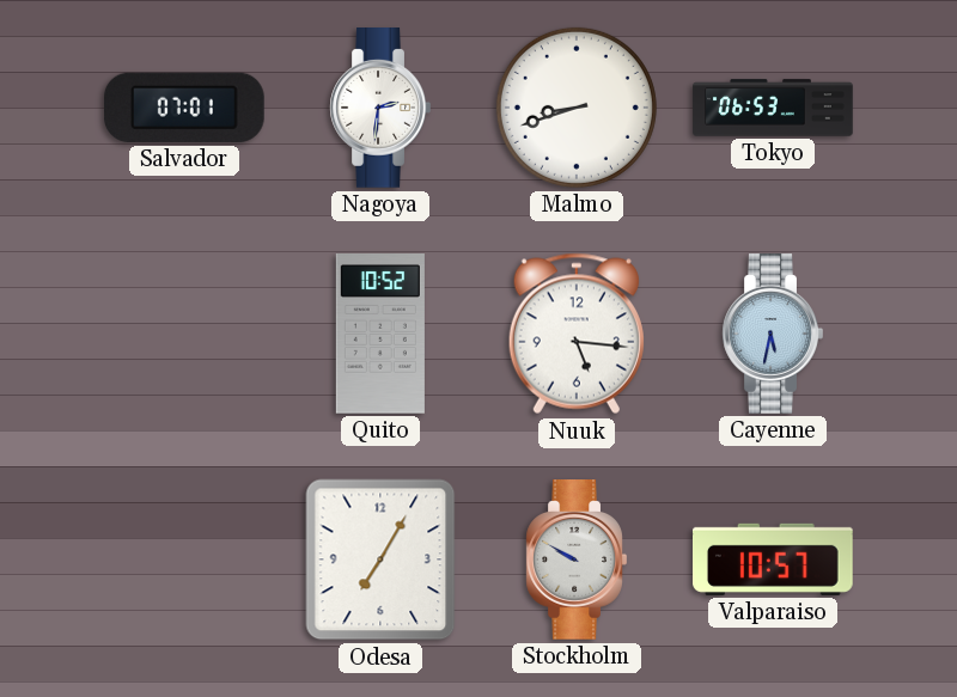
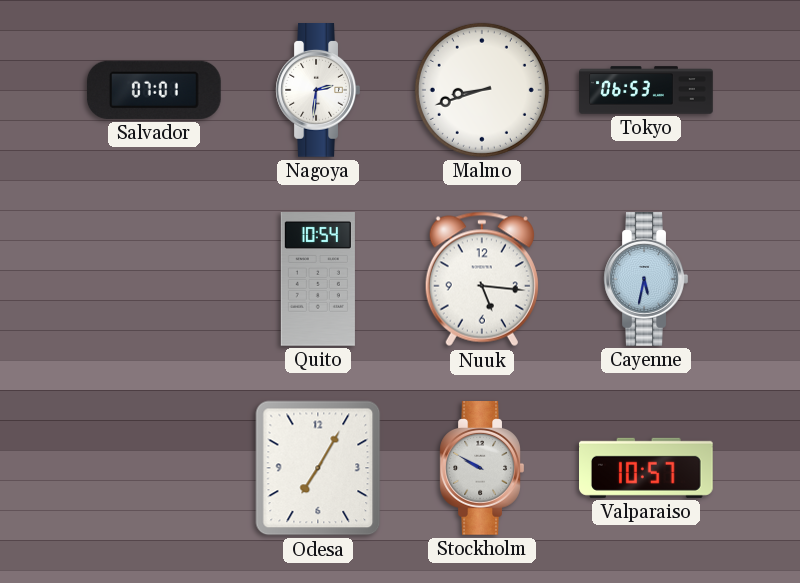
Quito: 10:52 -> 10:54
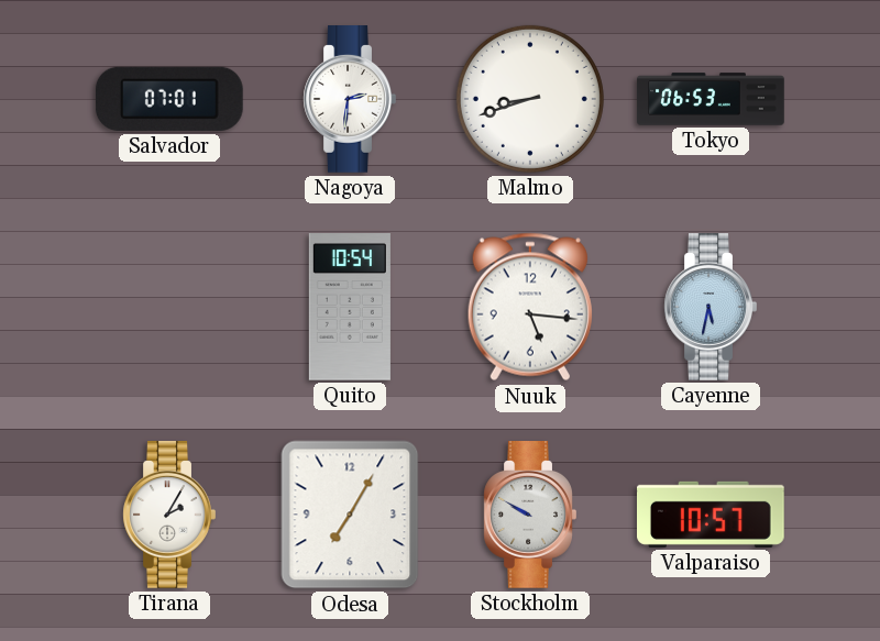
Tirana: none -> 2:05
